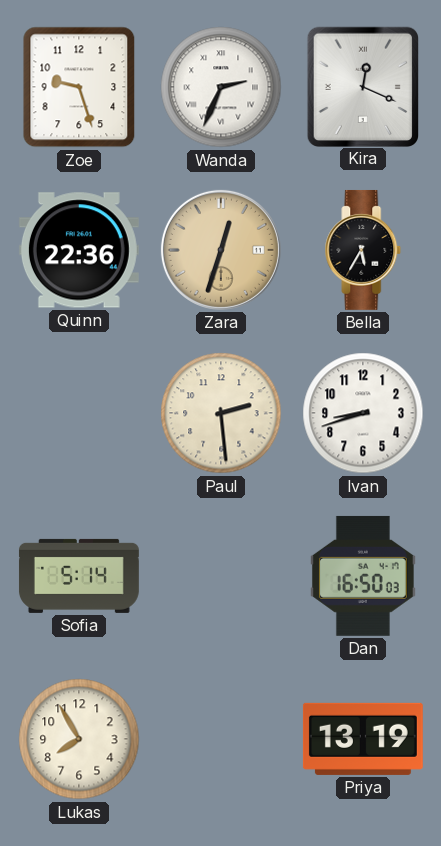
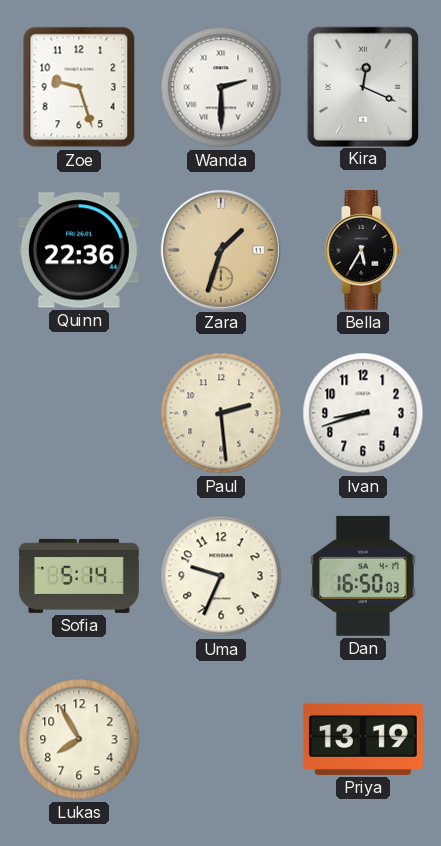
Wanda: 2:34 -> 2:30
Zara: 12:33 -> 1:33
Uma: none -> 9:34
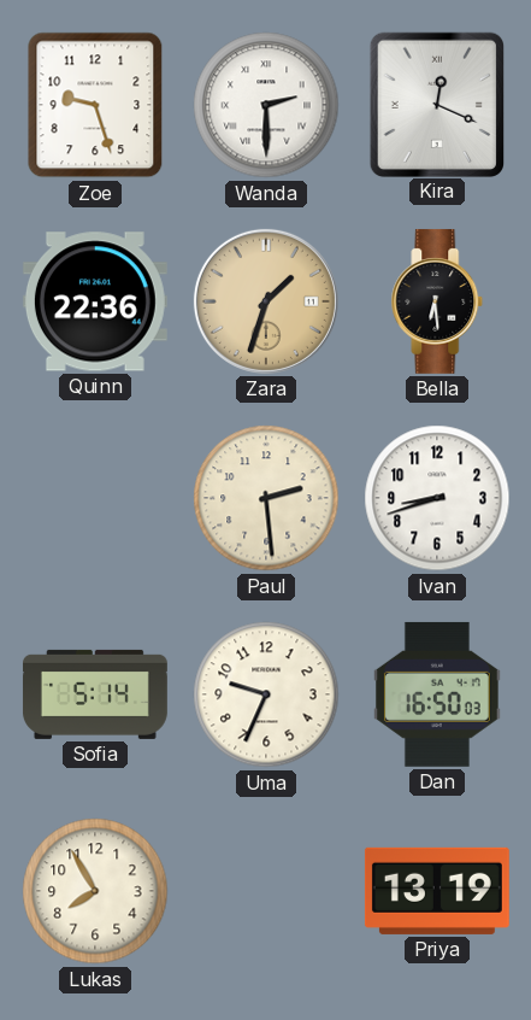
Bella: 5:35 -> 6:29
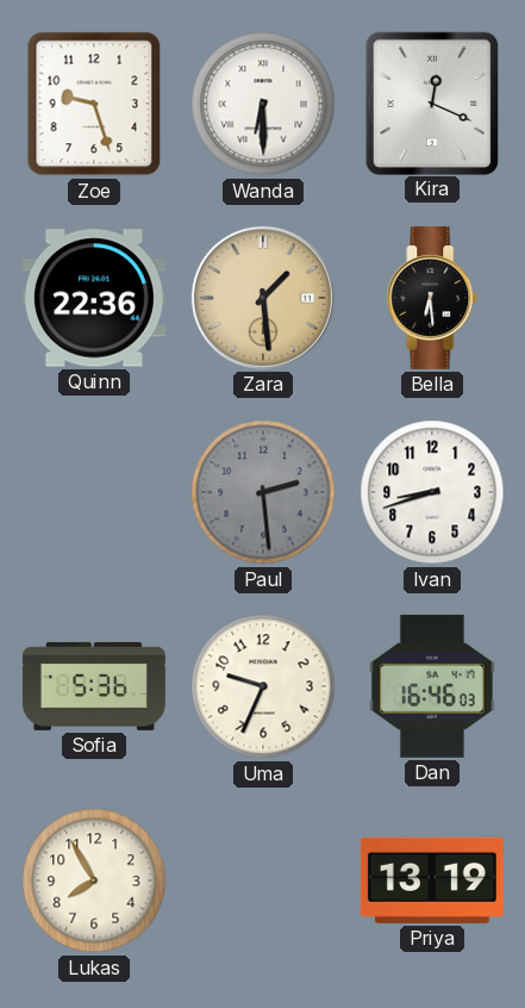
Wanda: 2:30 -> 6:30
Zara: 1:33 -> 1:29
Paul dial: cream -> grey
Sofia: 5:14 -> 5:36
Dan: 16:50 -> 16:46
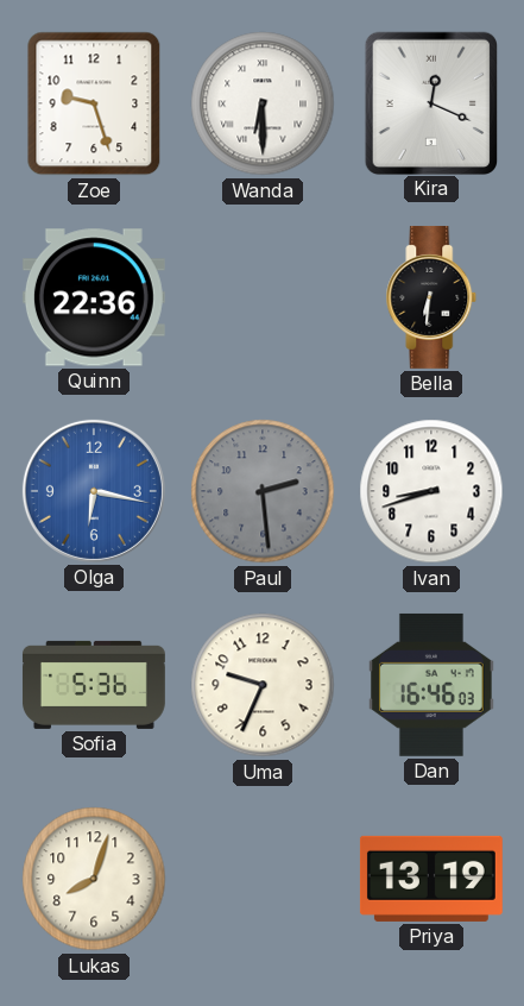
Zara: 1:29 -> none
Bella: 6:29 -> 6:31
Olga: none -> 6:17
Lukas: 7:55 -> 8:03
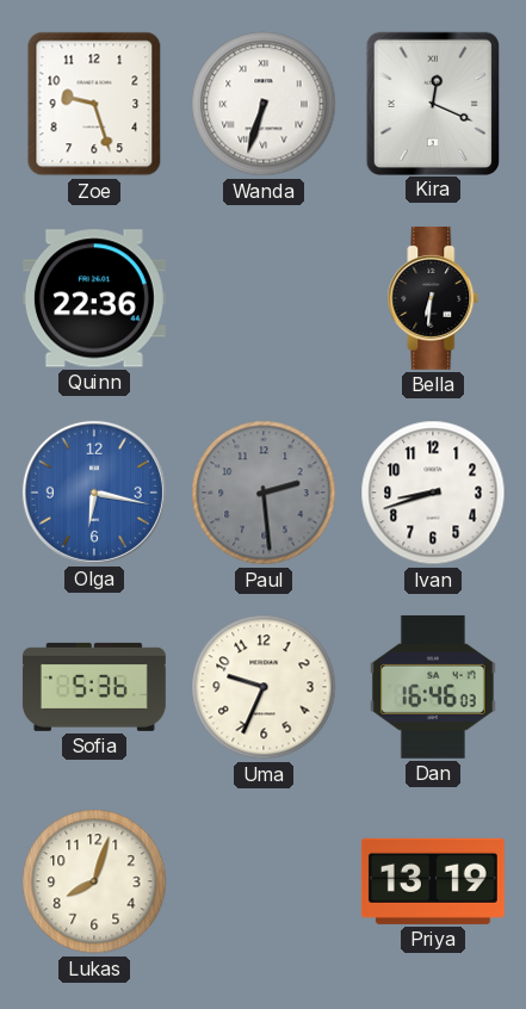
Wanda: 6:30 -> 6:33
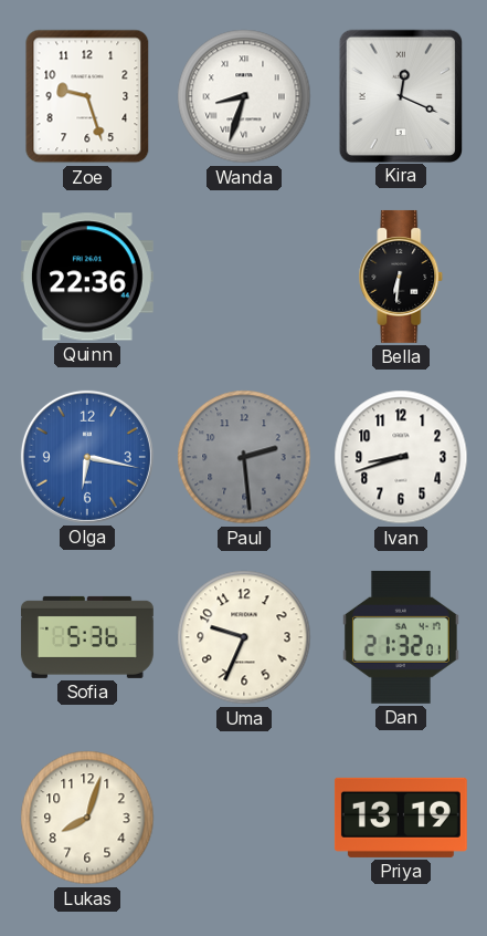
Wanda: 6:33 -> 8:33
Dan: 16:46 -> 21:32
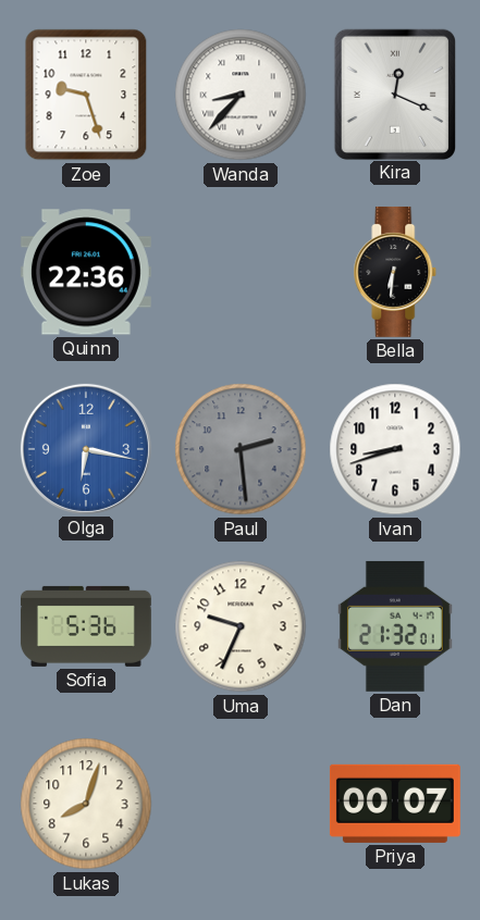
Wanda: 8:33 -> 8:37
Priya: 13:19 -> 00:07
